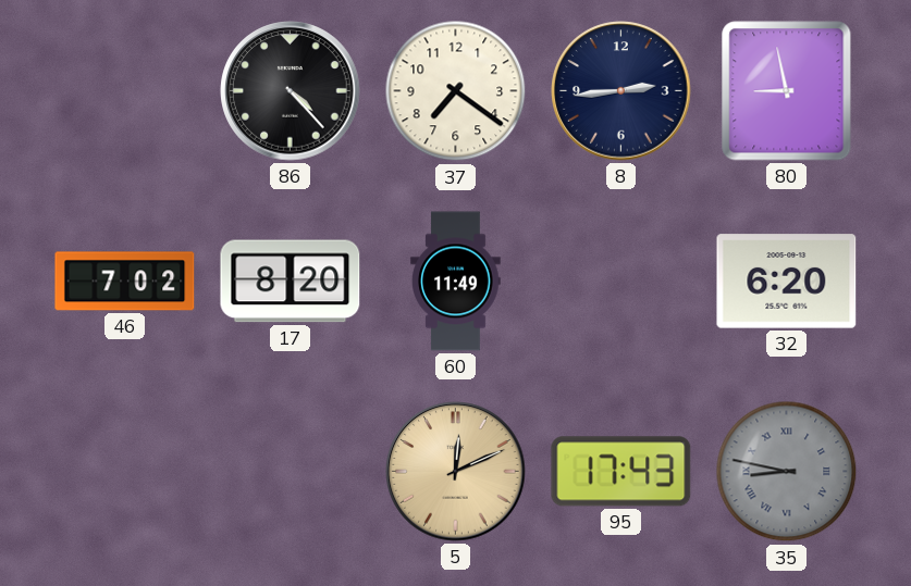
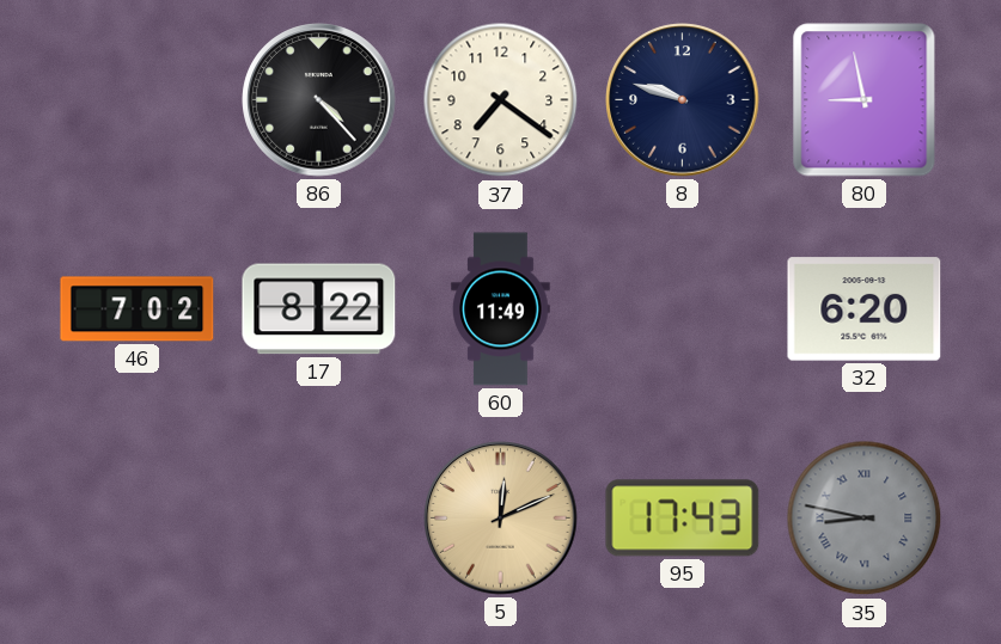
8: 2:44 -> 9:48
17: 8:20 -> 8:22
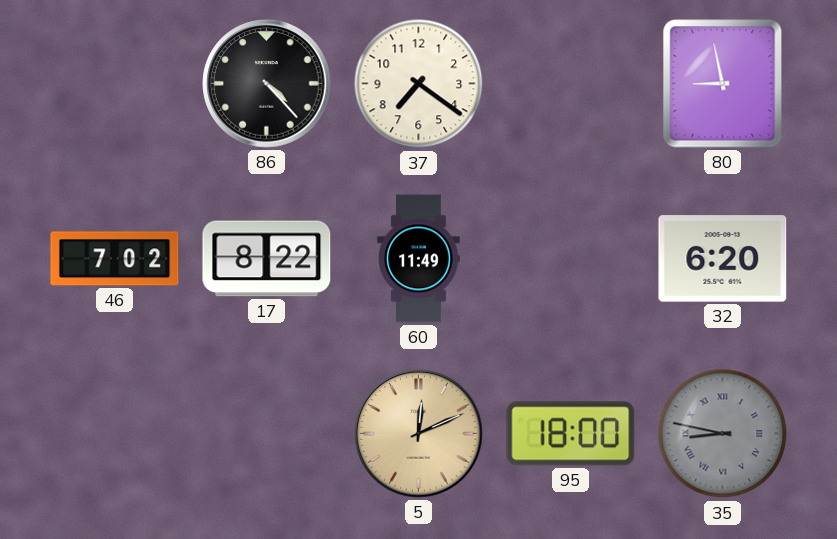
8: 9:48 -> none
95: 17:43 -> 18:00
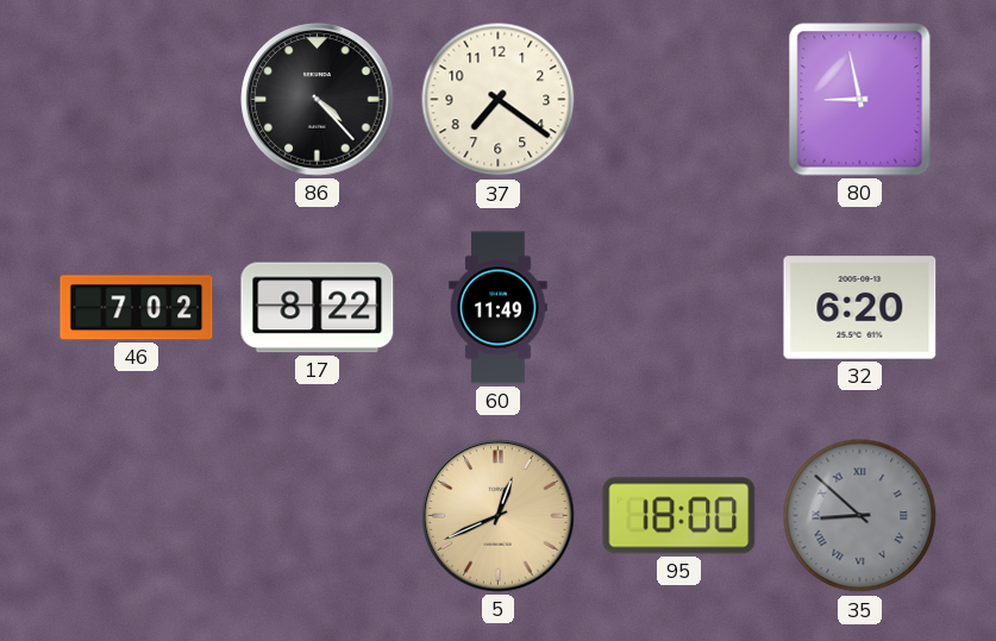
5: 12:11 -> 12:41
35: 8:47 -> 8:52
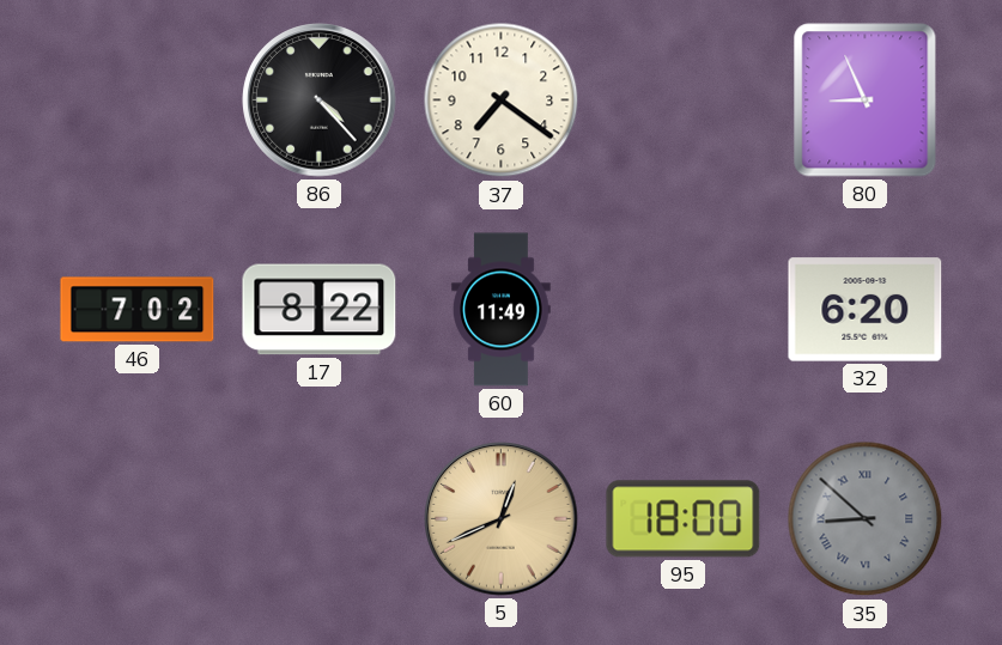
80: 8:58 -> 8:56
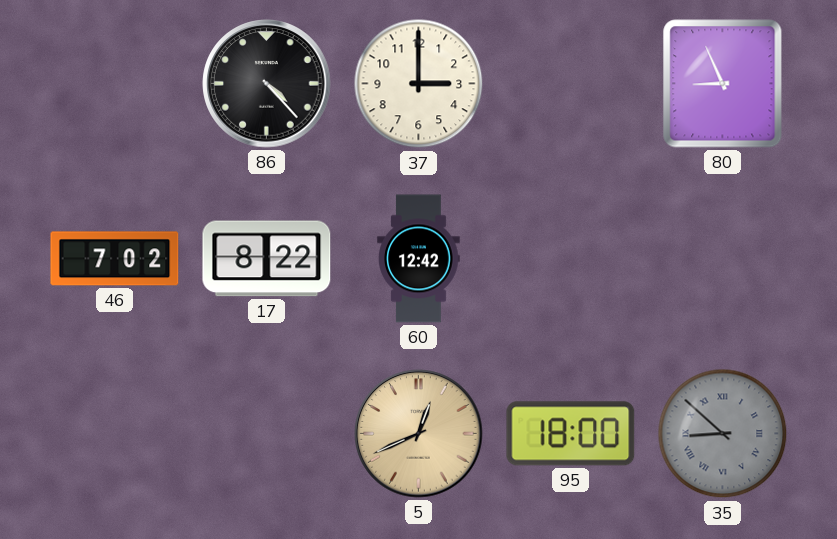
37: 7:21 -> 3:00
60: 11:49 -> 12:42
32: 6:20 -> none
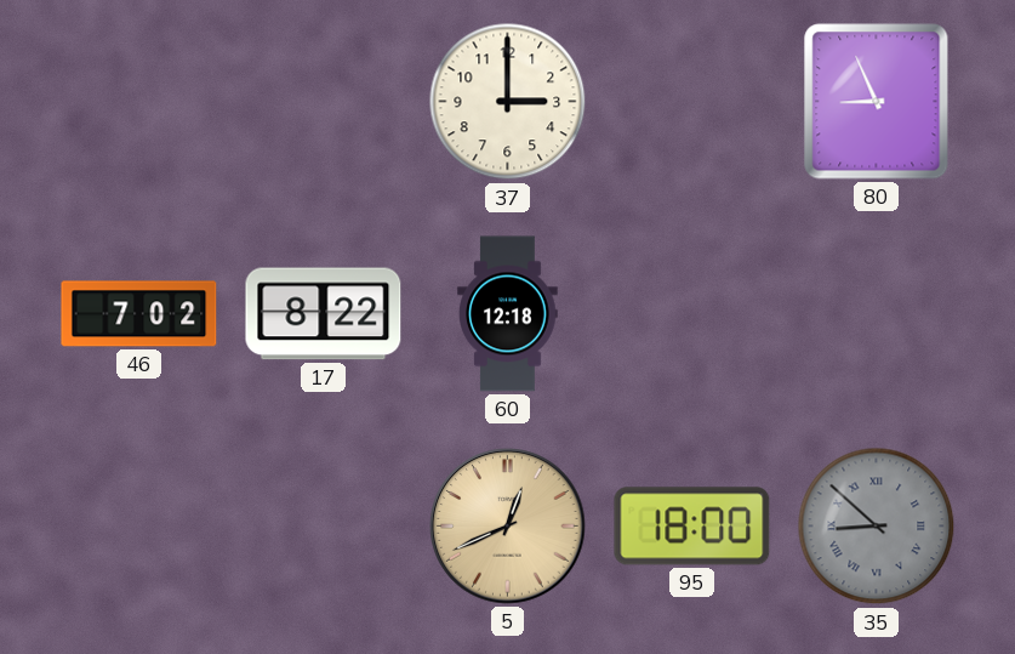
86: 4:23 -> none
60: 12:42 -> 12:18
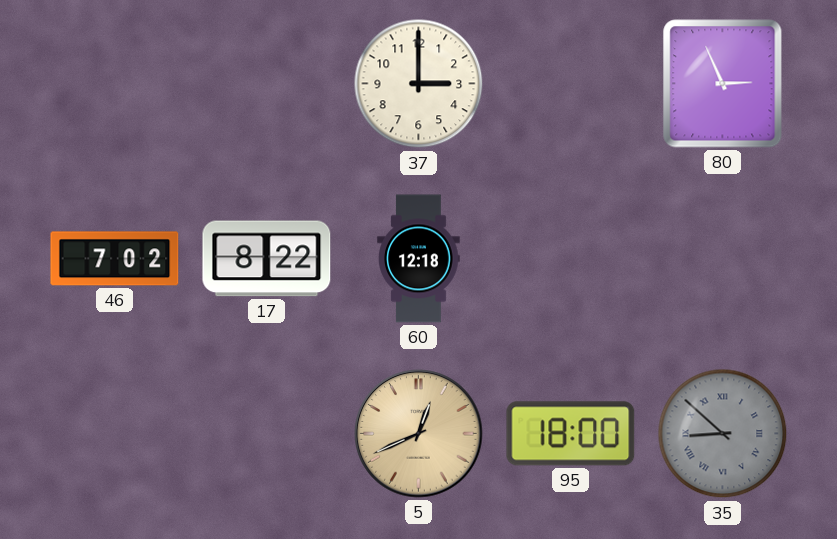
80: 8:56 -> 2:56
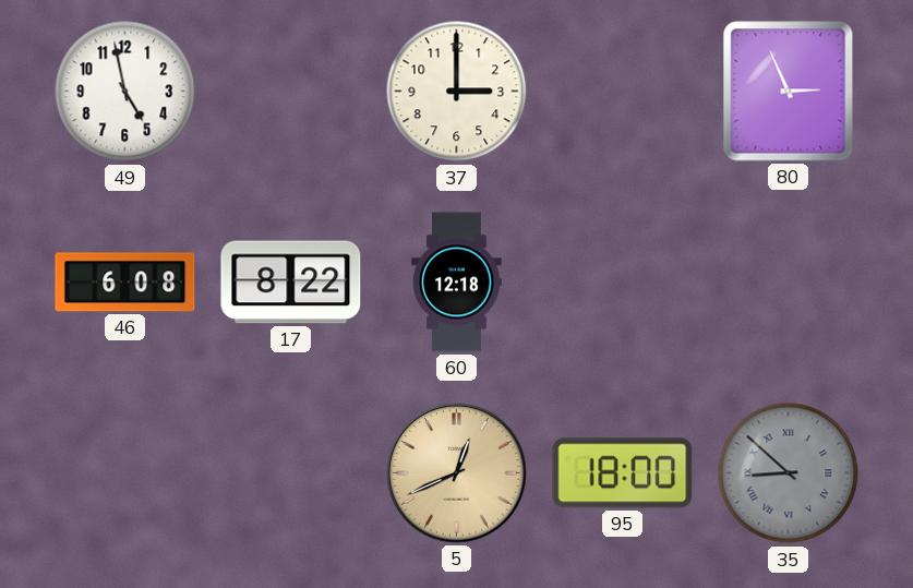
49: none -> 4:58
46: 7:02 -> 6:08
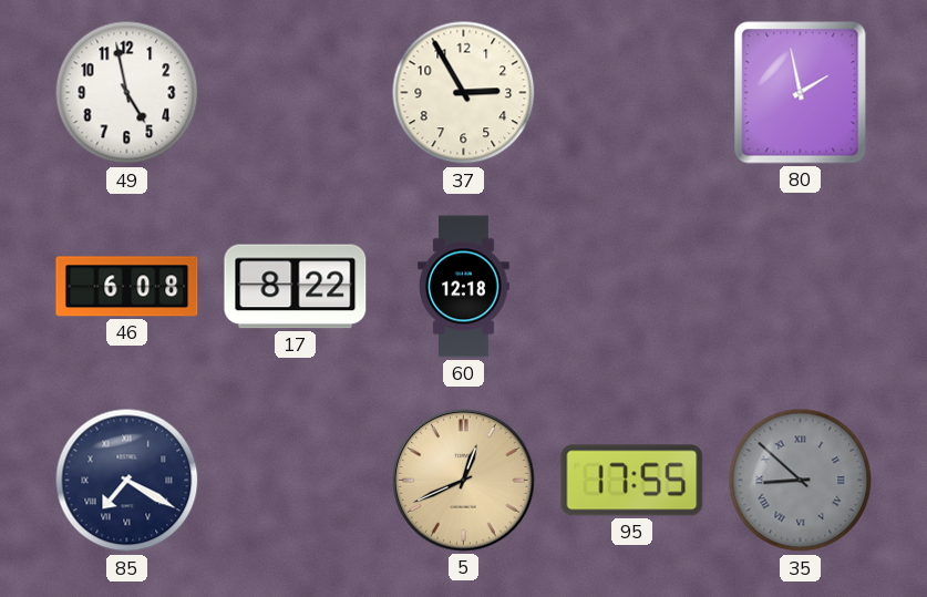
37: 3:00 -> 2:55
80: 2:56 -> 1:58
85: none -> 7:20
95: 18:00 -> 17:55
